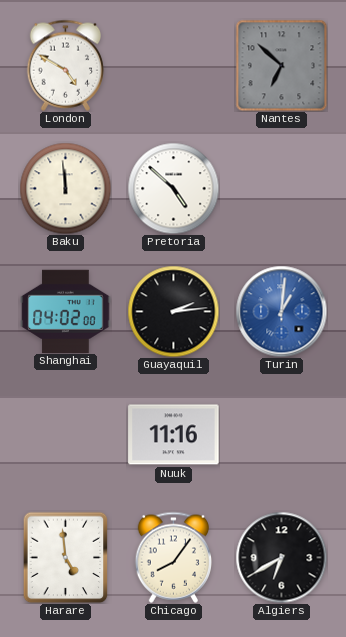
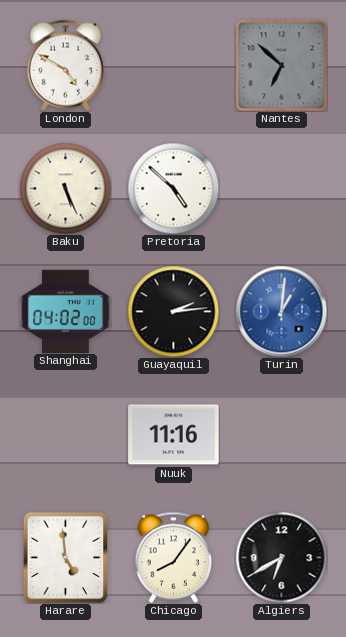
Baku: 11:59 -> 5:26
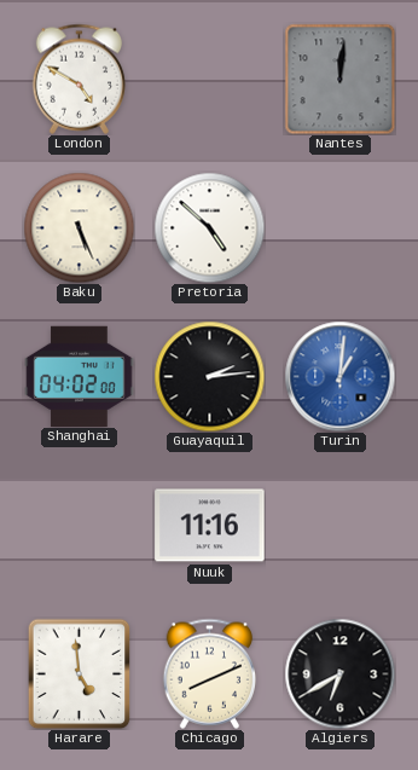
Nantes: 6:52 -> 12:01
Chicago: 8:06 -> 8:11
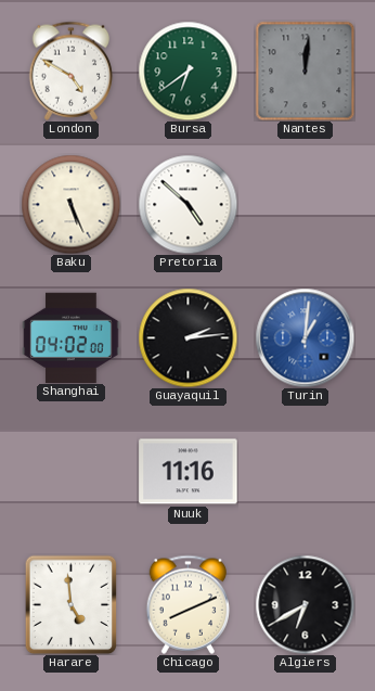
Bursa: none -> 6:39
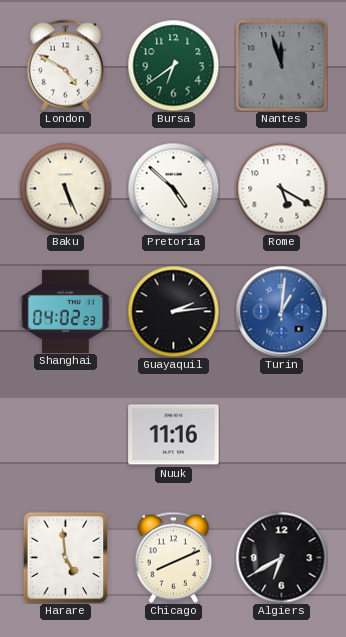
Nantes: 12:01 -> 11:57
Rome: none -> 5:20
Shanghai: 04:02:00 -> 04:02:23
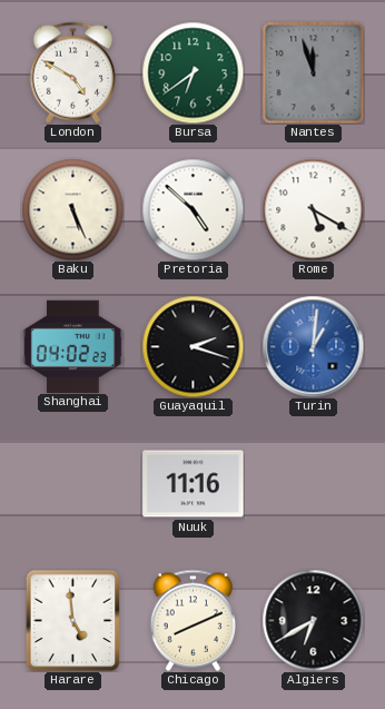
Guayaquil: 2:14 -> 2:18
